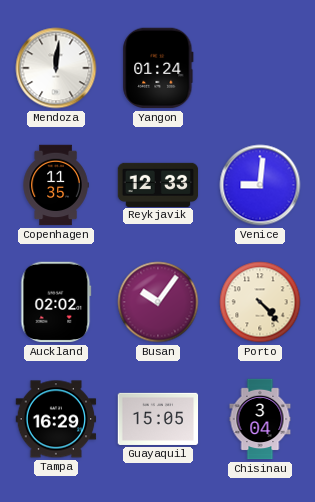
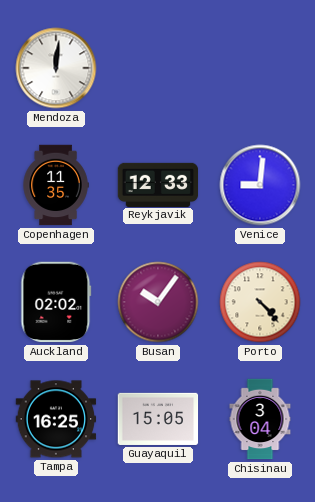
Yangon: 01:24 -> none
Tampa: 16:29 -> 16:25
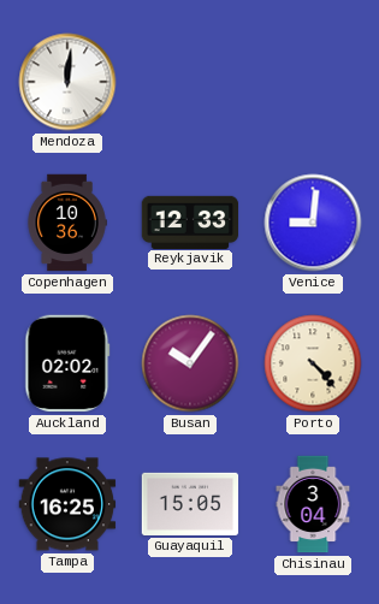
Copenhagen: 11:35 -> 10:36
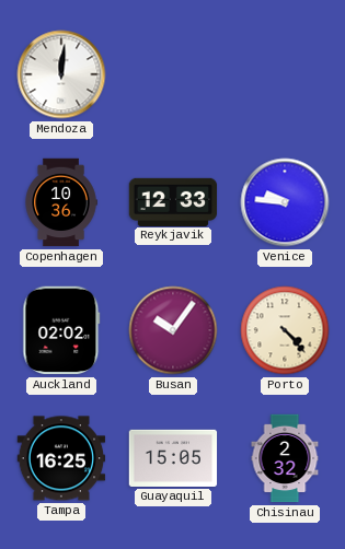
Venice: 9:01 -> 9:46
Chisinau: 3:04 -> 2:32
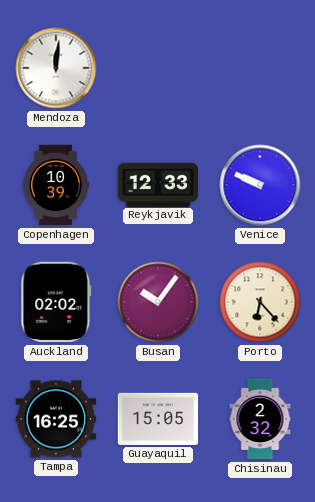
Copenhagen: 10:36 -> 10:39
Venice: 9:46 -> 9:49
Porto: 4:23 -> 6:23
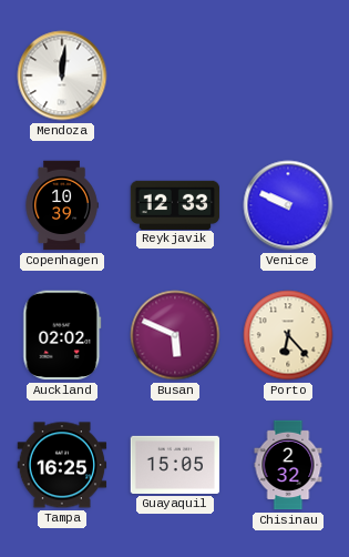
Busan: 10:06 -> 5:49
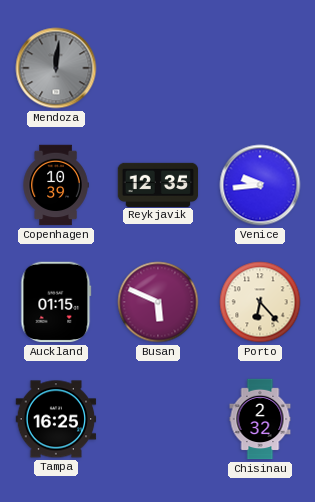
Mendoza dial: white -> grey
Reykjavik: 12:33 -> 12:35
Venice: 9:49 -> 9:44
Auckland: 02:02 -> 01:15
Guayaquil: 15:05 -> none
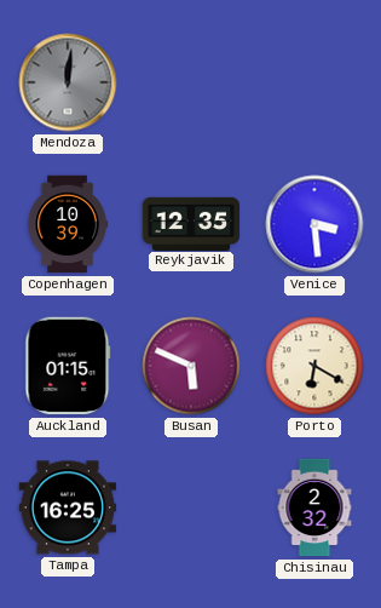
Venice: 9:44 -> 3:29
Porto: 6:23 -> 6:20
